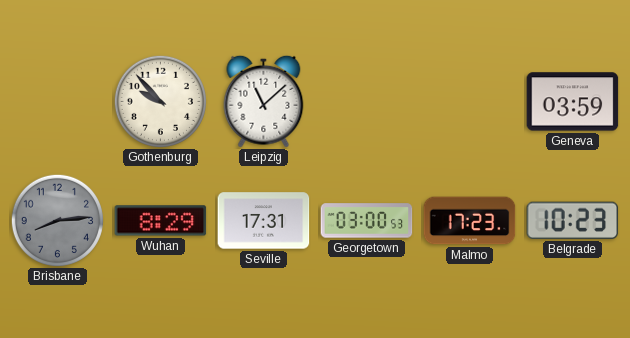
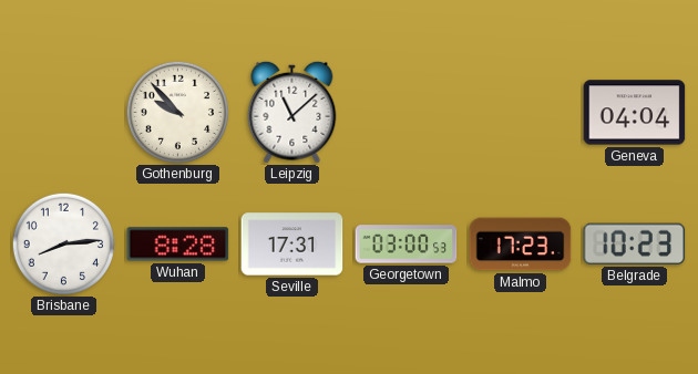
Geneva: 03:59 -> 04:04
Brisbane dial: grey -> white
Wuhan: 8:29 -> 8:28
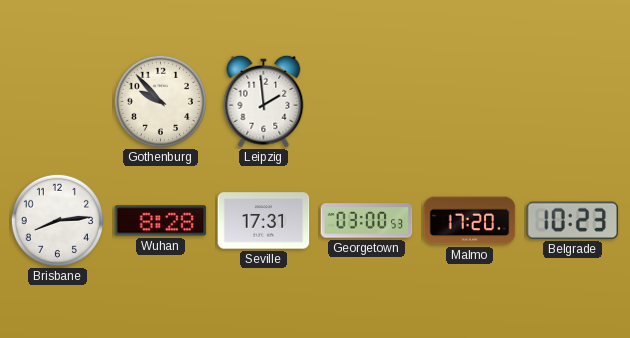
Leipzig: 11:08 -> 1:59
Geneva: 04:04 -> none
Malmo: 17:23 -> 17:20
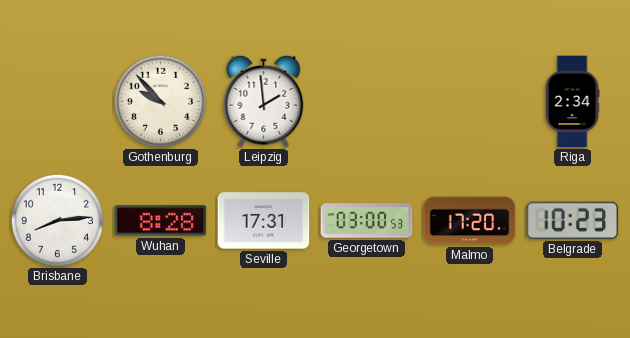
Riga: none -> 2:34
